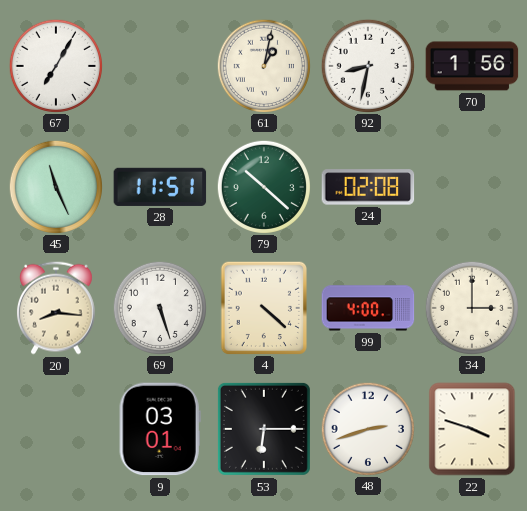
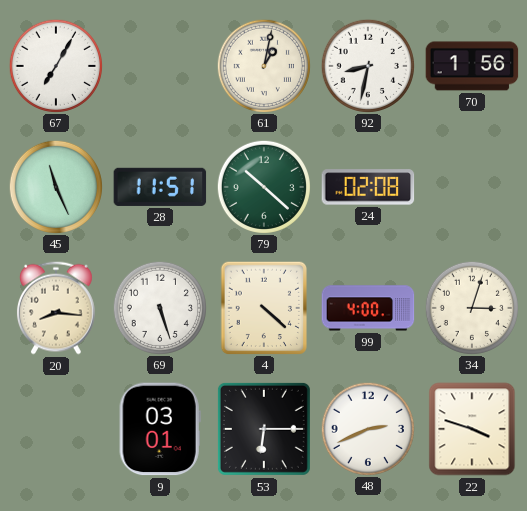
34: 3:00 -> 3:03
48: 2:42 -> 2:41
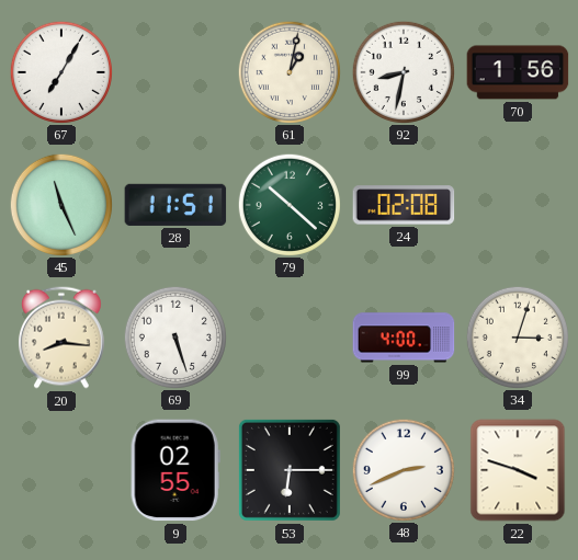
4: 4:22 -> none
9: 03:01 -> 02:55
